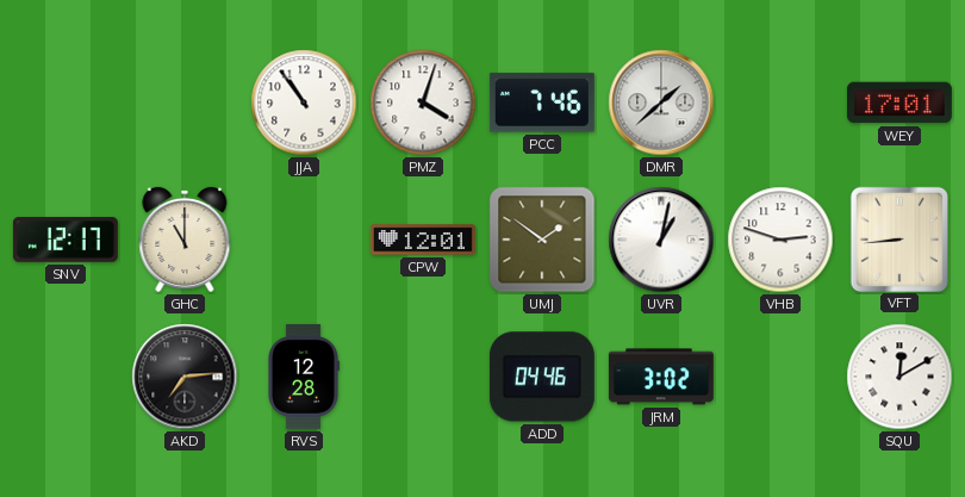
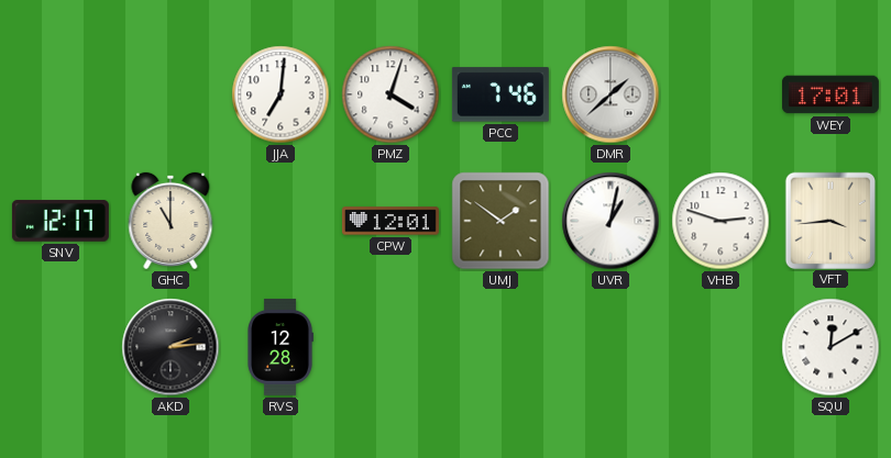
JJA: 10:54 -> 7:01
VFT: 8:44 -> 3:44
AKD: 7:14 -> 2:14
ADD: 04:46 -> none
JRM: 3:02 -> none
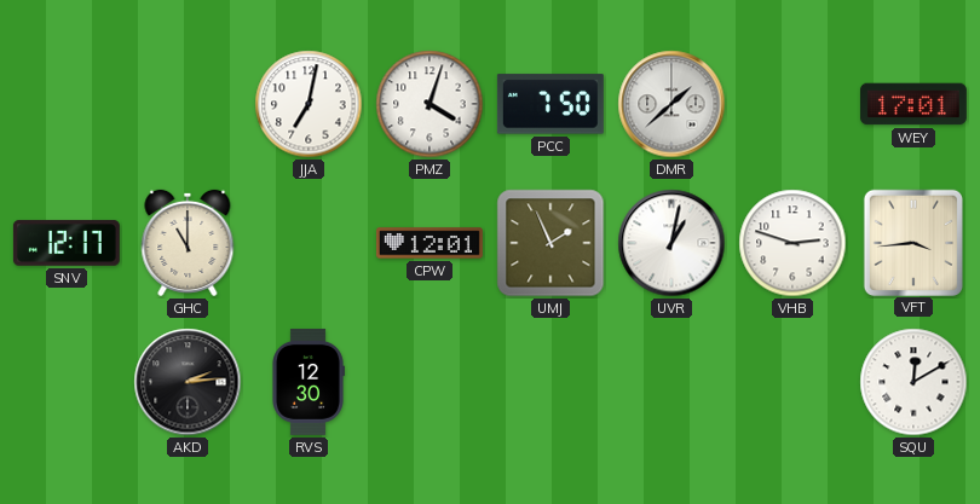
JJA: 7:01 -> 7:02
PCC: 7:46 -> 7:50
UMJ: 1:51 -> 1:56
RVS: 12:28 -> 12:30
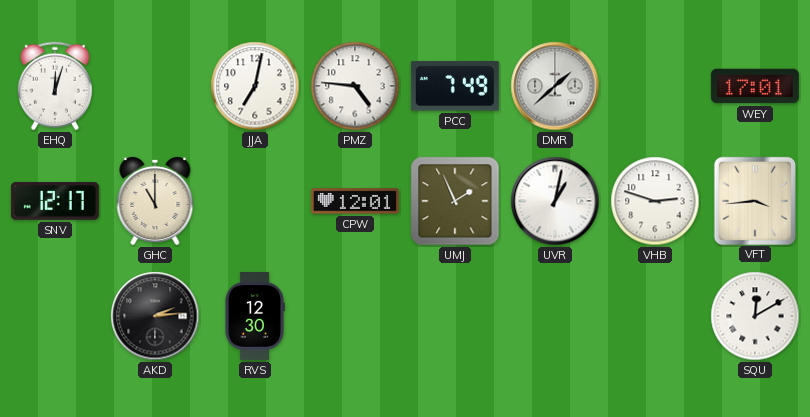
EHQ: none -> 12:03
PMZ: 4:03 -> 4:46
PCC: 7:50 -> 7:49
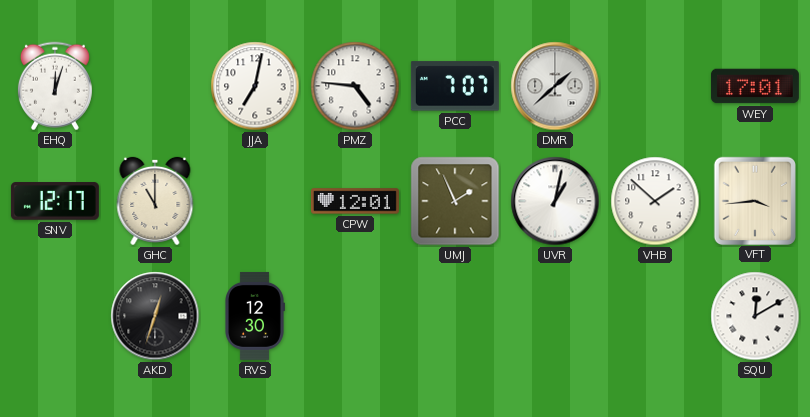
PCC: 7:49 -> 7:07
VHB: 2:48 -> 1:52
AKD: 2:14 -> 12:33
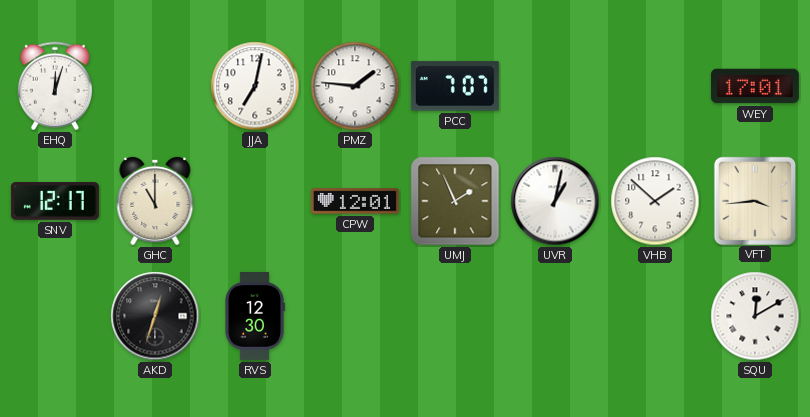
PMZ: 4:46 -> 1:46
DMR: 1:38 -> none
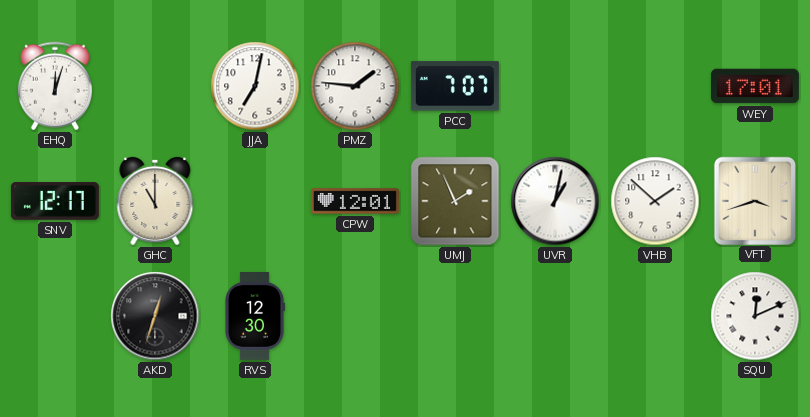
VFT: 3:44 -> 3:42
SQU: 12:10 -> 12:11
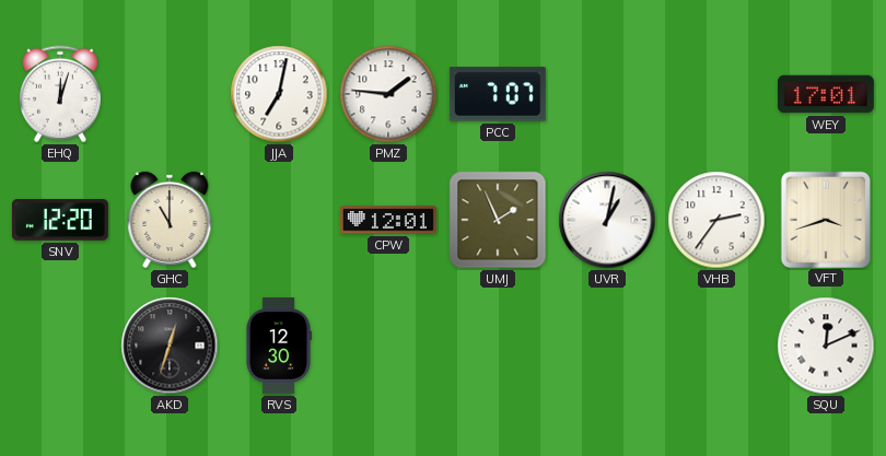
SNV: 12:17 -> 12:20
VHB: 1:52 -> 2:36
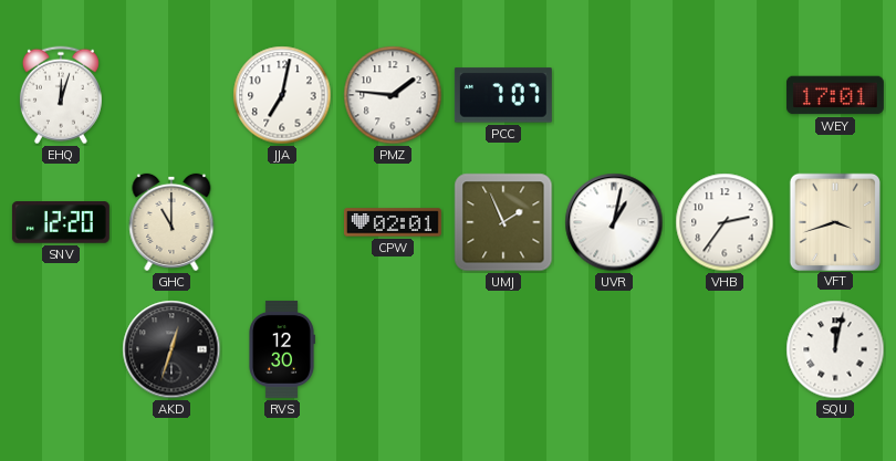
CPW: 12:01 -> 02:01
SQU: 12:11 -> 12:02
